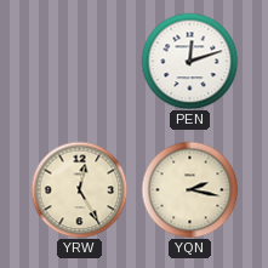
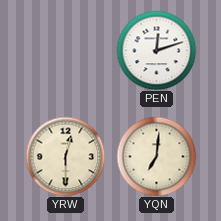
YRW: 12:25 -> 12:30
YQN: 2:17 -> 7:01
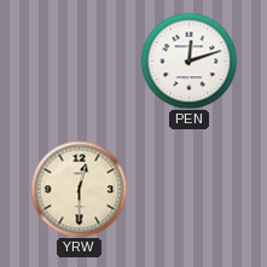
YQN: 7:01 -> none
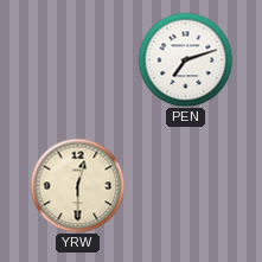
PEN: 12:12 -> 7:12
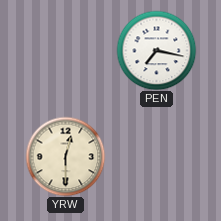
PEN: 7:12 -> 7:17
